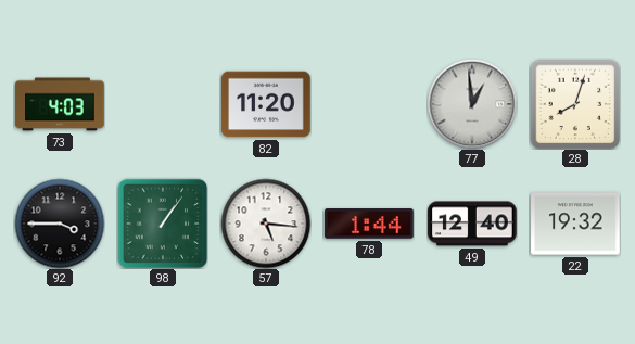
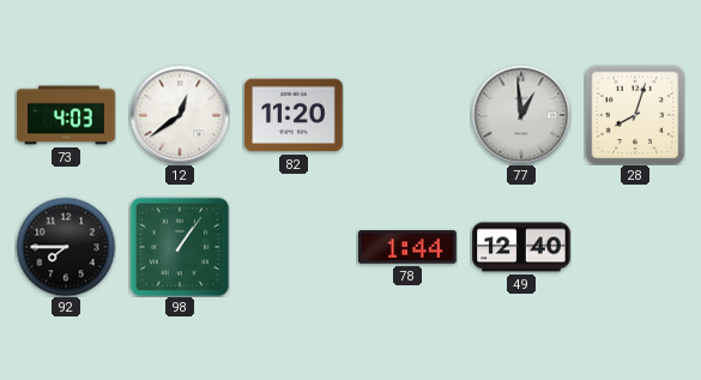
12: none -> 12:39
92: 3:45 -> 7:45
57: 5:16 -> none
22: 19:32 -> none
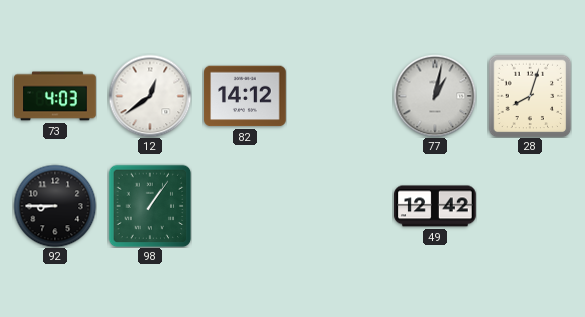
82: 11:20 -> 14:12
77: 12:59 -> 1:02
92: 7:45 -> 8:45
78: 1:44 -> none
49: 12:40 -> 12:42
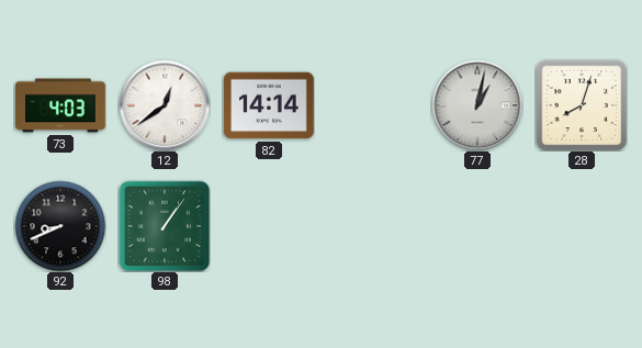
82: 14:12 -> 14:14
92: 8:45 -> 8:41
49: 12:42 -> none
